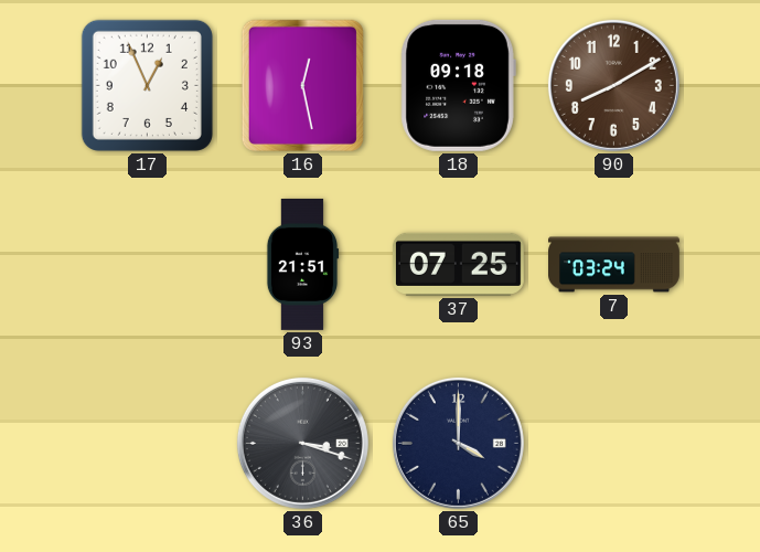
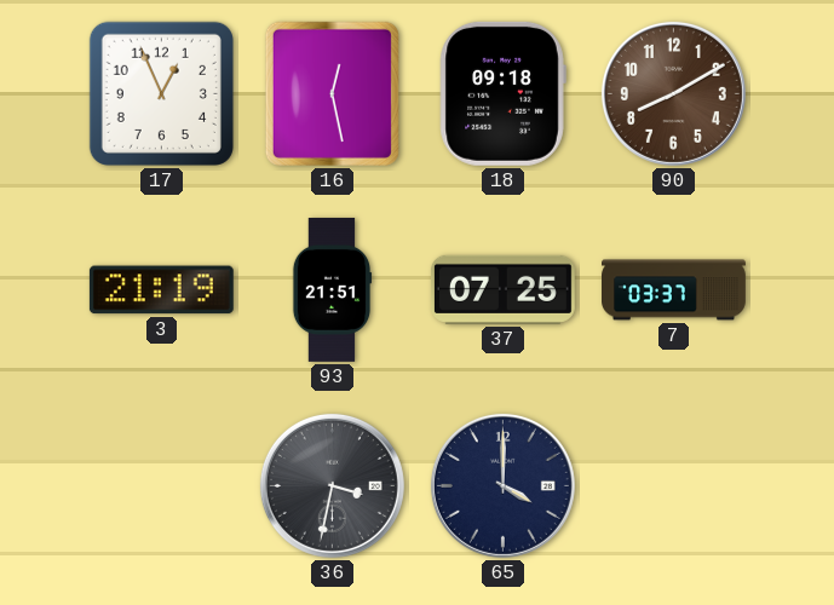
3: none -> 21:19
7: 03:24 -> 03:37
36: 3:18 -> 3:32
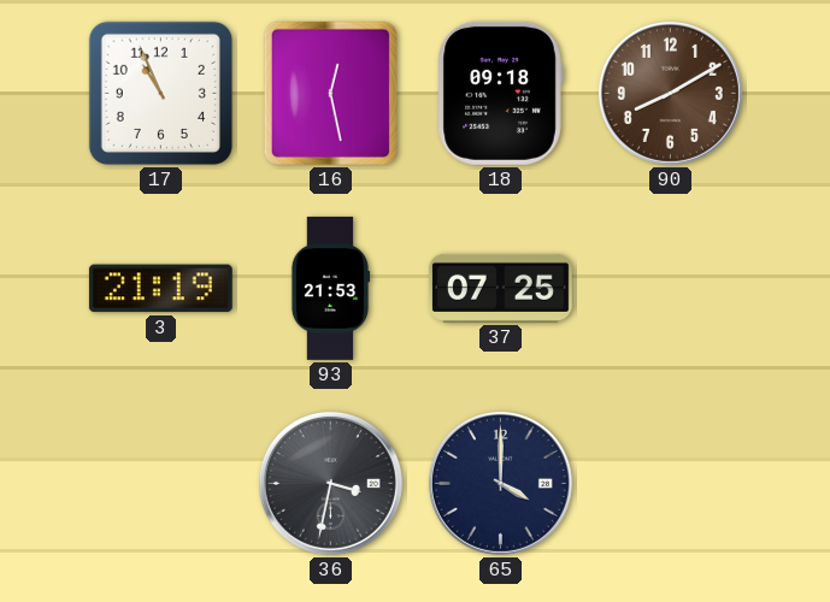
17: 12:56 -> 10:56
93: 21:51 -> 21:53
7: 03:37 -> none
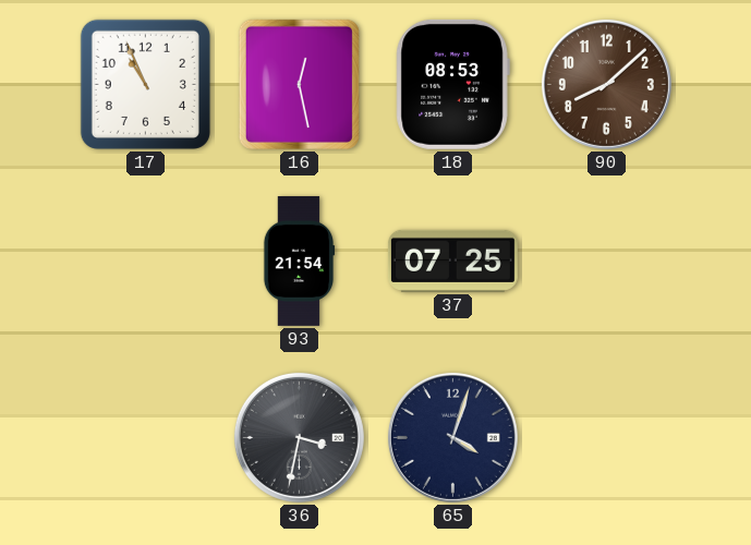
18: 09:18 -> 08:53
90: 8:10 -> 8:08
3: 21:19 -> none
93: 21:53 -> 21:54
65: 4:00 -> 4:03
